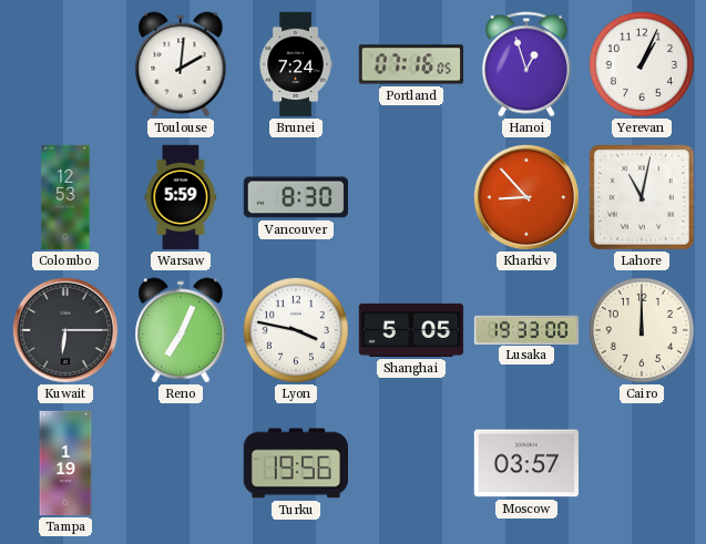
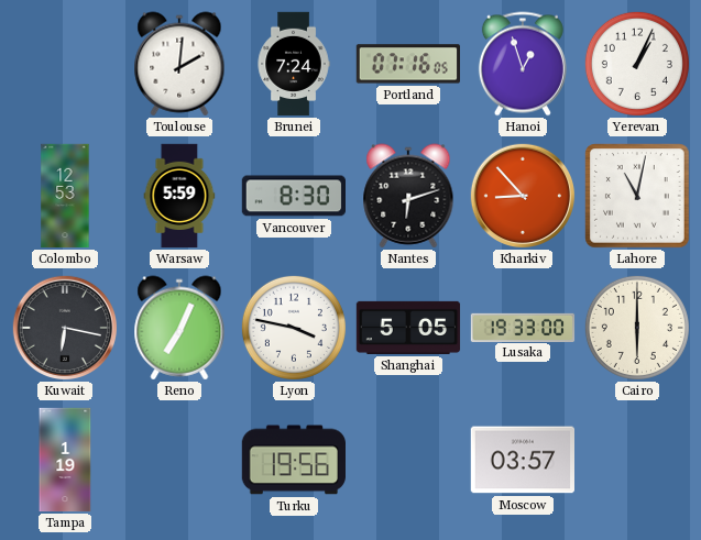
Nantes: none -> 6:12
Kuwait: 6:15 -> 6:17
Cairo: 12:00 -> 6:00
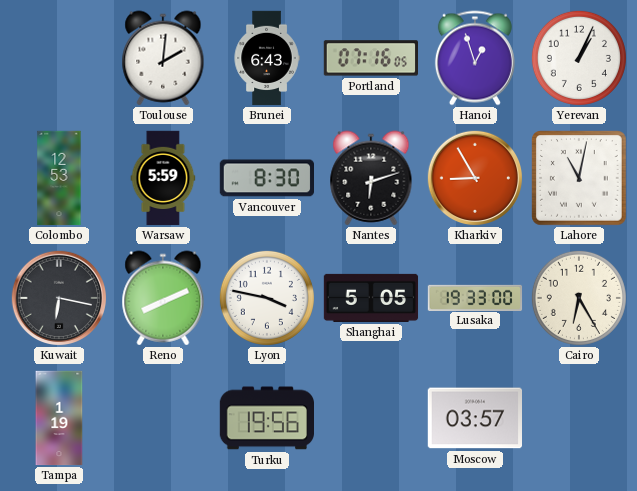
Brunei: 7:24 -> 6:43
Kharkiv: 8:53 -> 8:55
Reno: 7:04 -> 8:11
Cairo: 6:00 -> 6:25
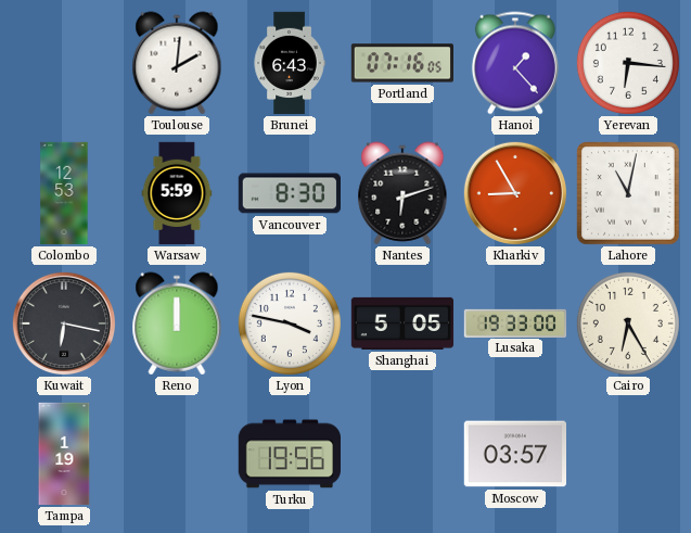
Hanoi: 12:57 -> 1:23
Yerevan: 1:04 -> 6:16
Reno: 8:11 -> 12:00
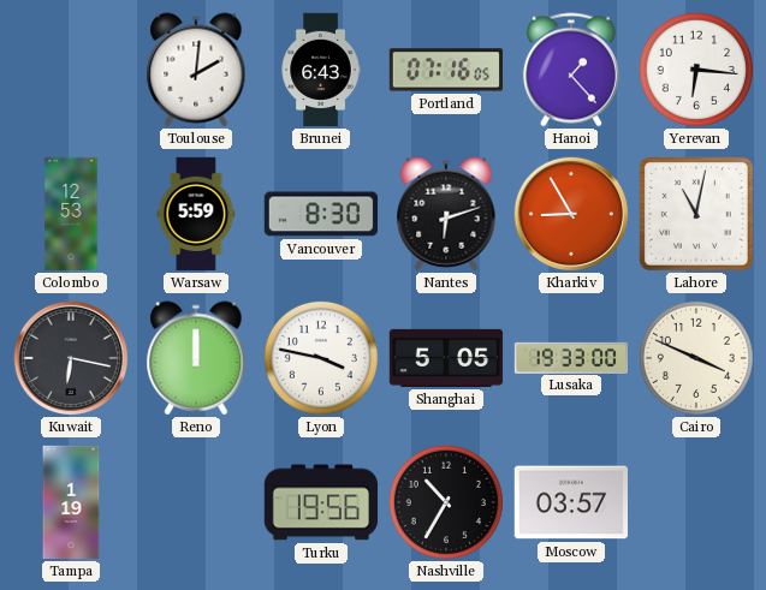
Cairo: 6:25 -> 3:49
Nashville: none -> 10:35
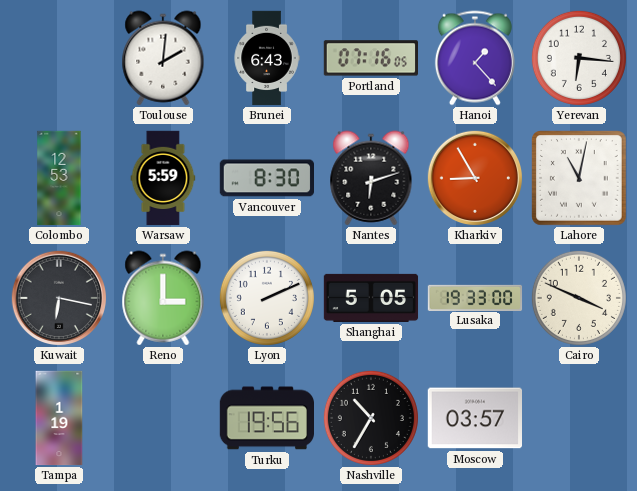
Reno: 12:00 -> 3:00
Lyon: 3:47 -> 2:11
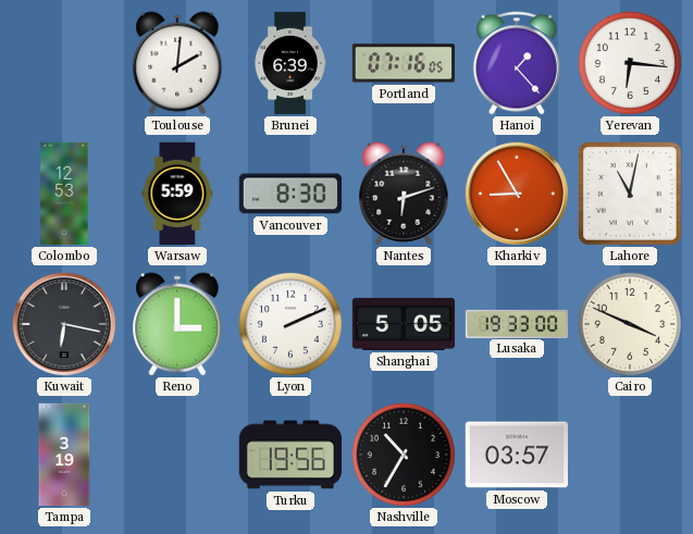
Brunei: 6:43 -> 6:39
Tampa: 1:19 -> 3:19
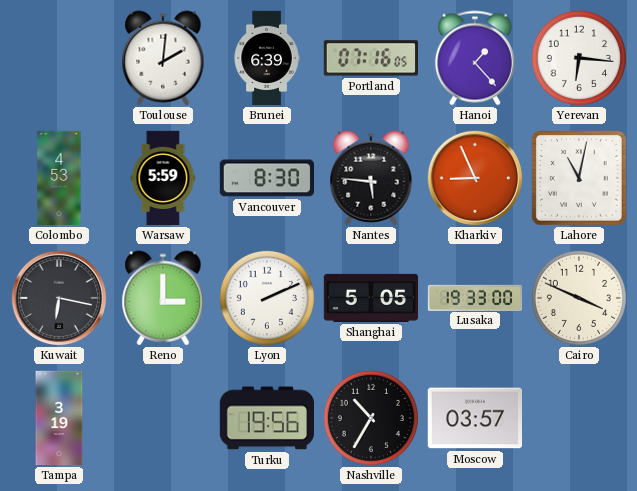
Colombo: 12:53 -> 4:53
Nantes: 6:12 -> 5:46
Kharkiv: 8:55 -> 8:56
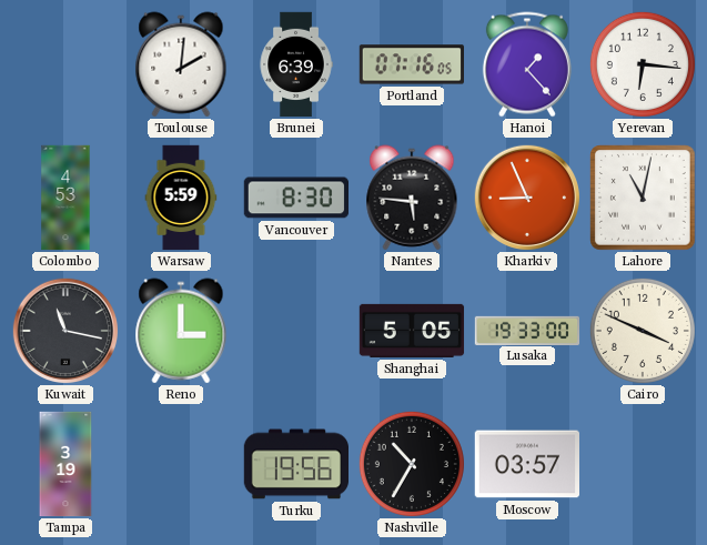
Kuwait: 6:17 -> 11:17
Lyon: 2:11 -> none
